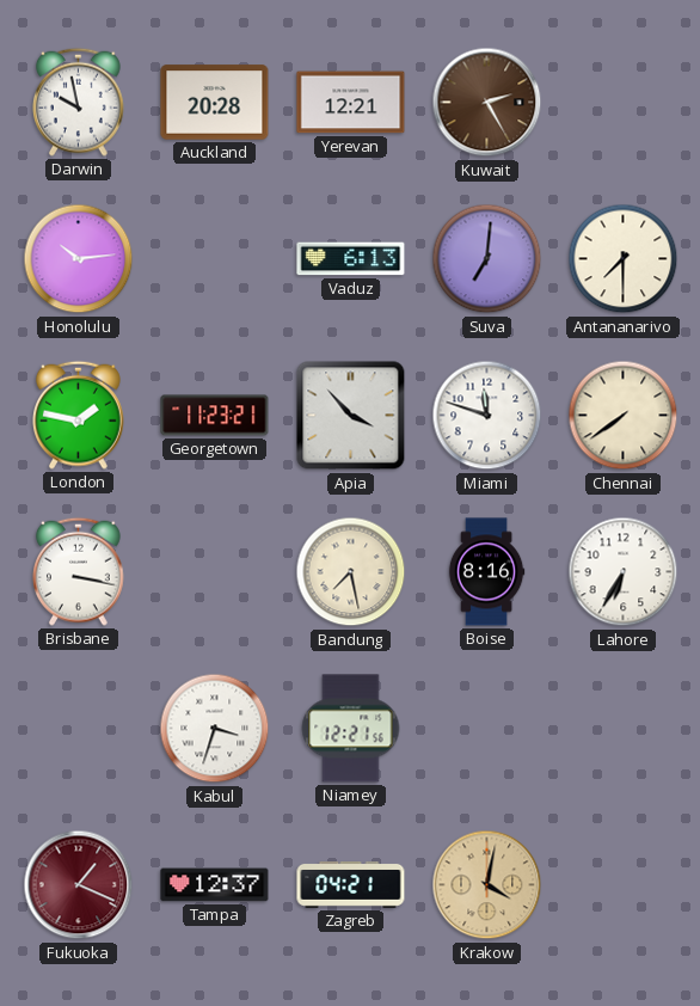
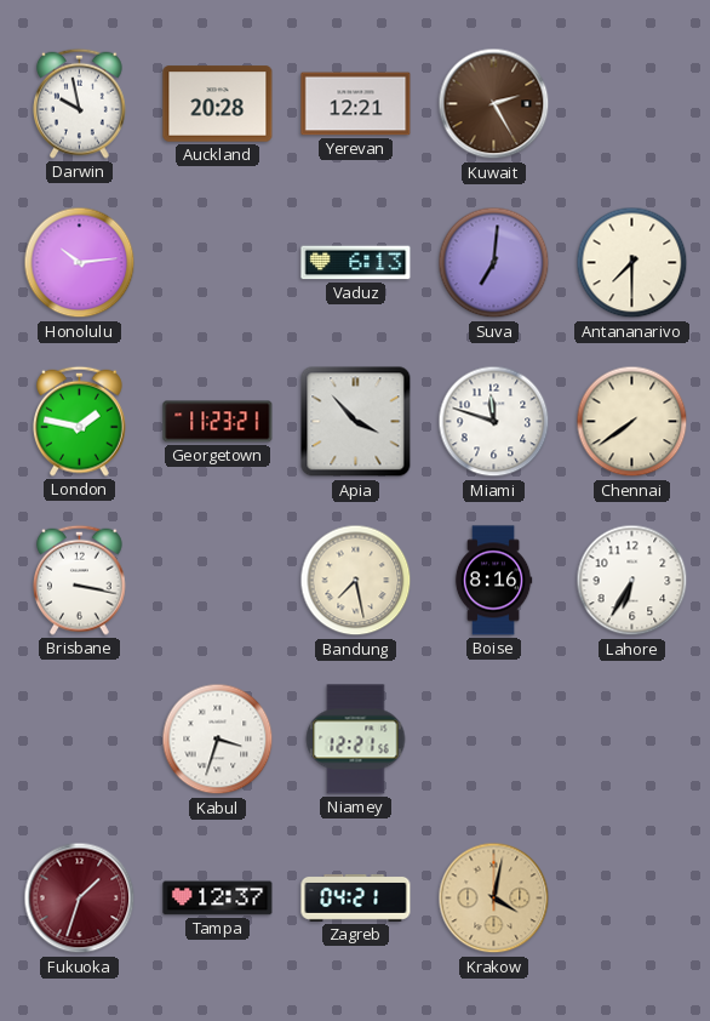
Fukuoka: 1:19 -> 1:33
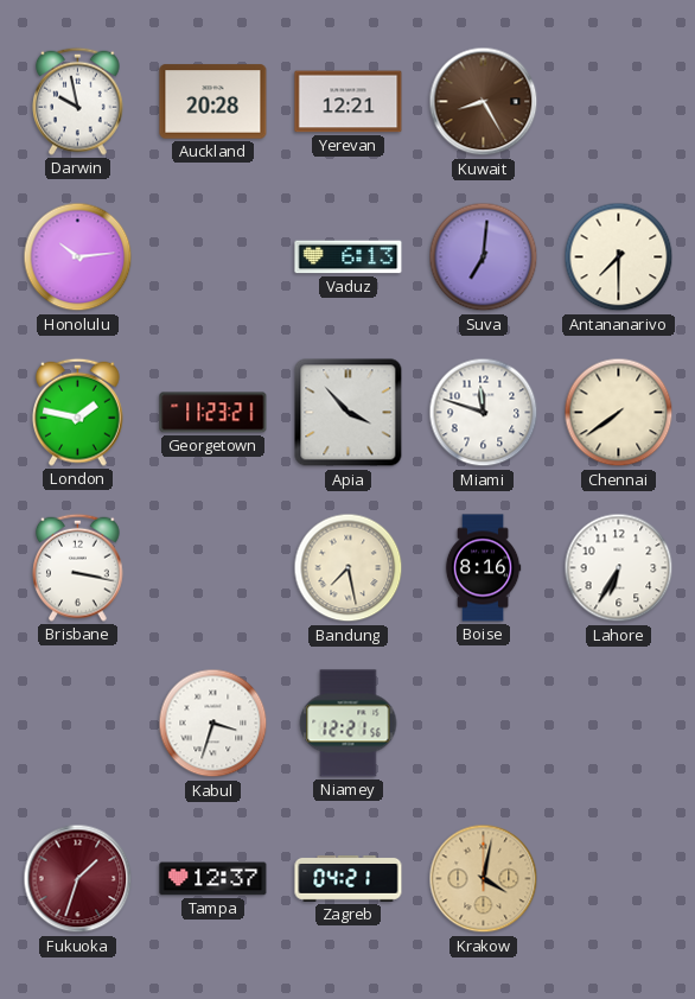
Kuwait: 2:25 -> 8:25
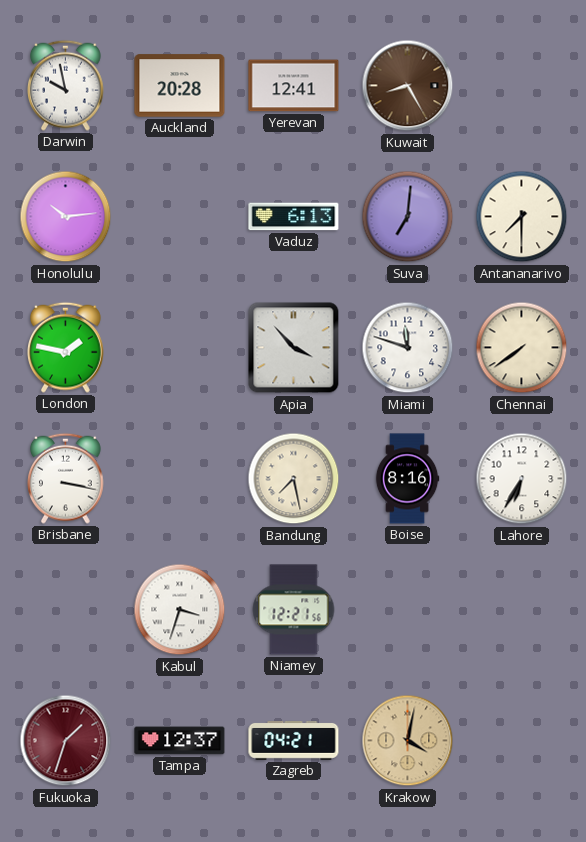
Yerevan: 12:21 -> 12:41
Georgetown: 11:23 -> none
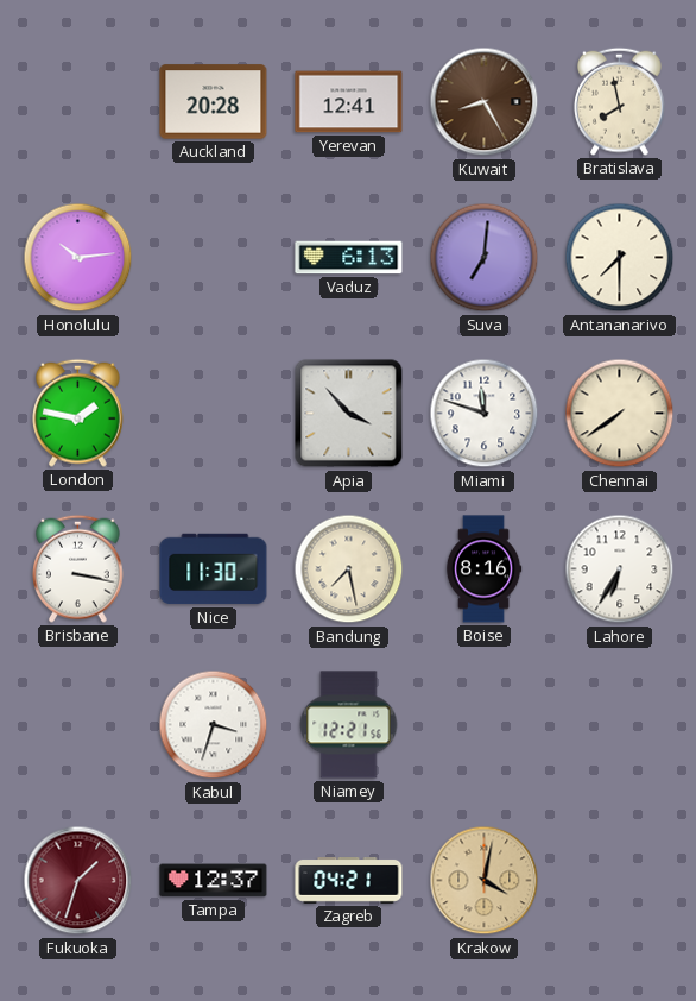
Darwin: 9:58 -> none
Bratislava: none -> 7:58
Nice: none -> 11:30
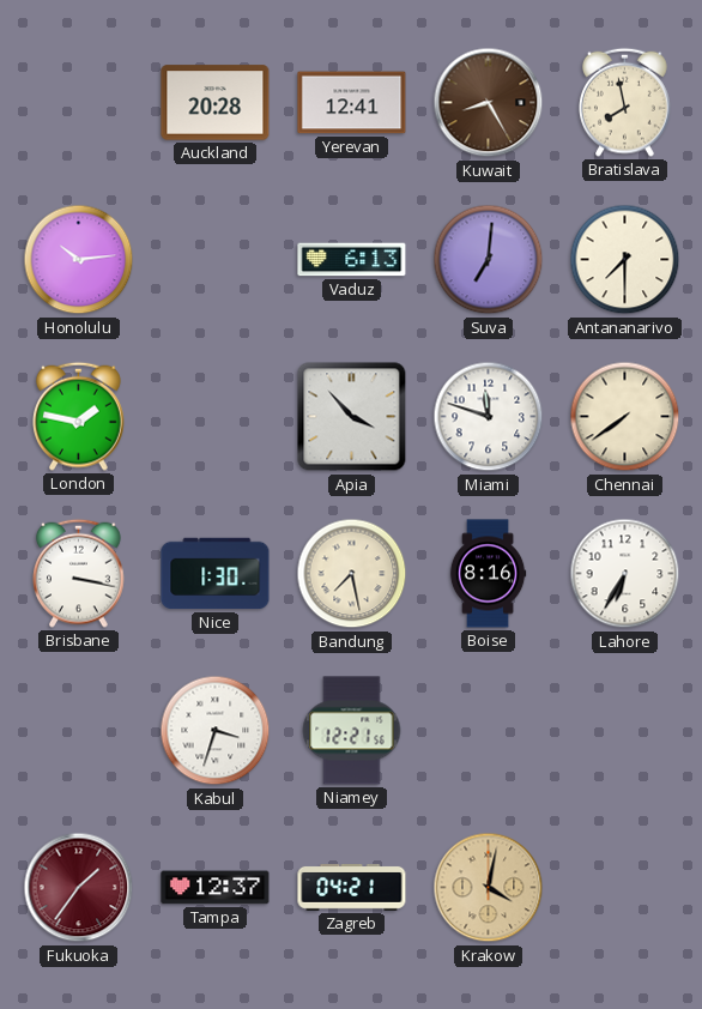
Nice: 11:30 -> 1:30
Fukuoka: 1:33 -> 1:36
